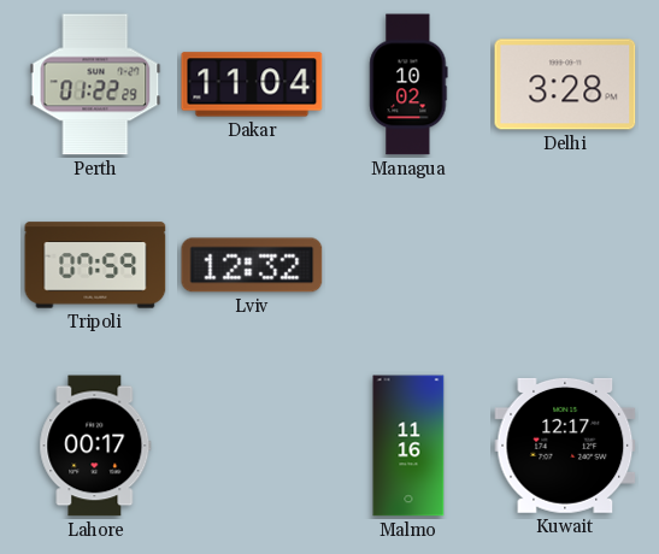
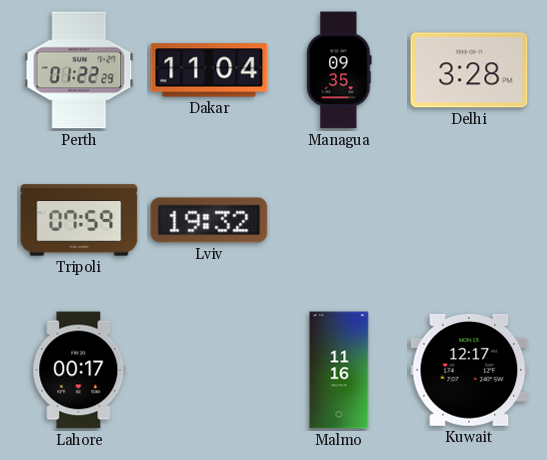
Managua: 10:02 -> 09:35
Lviv: 12:32 -> 19:32
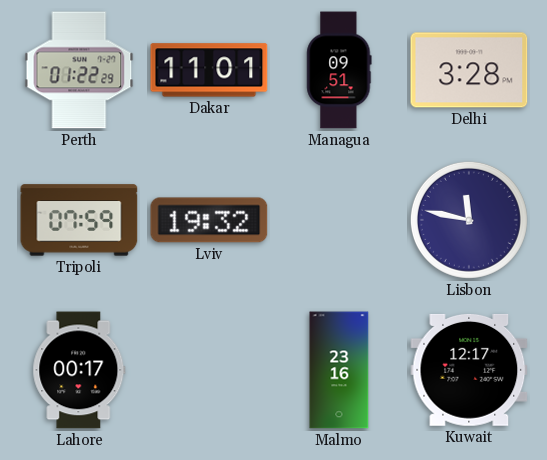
Dakar: 11:04 -> 11:01
Managua: 09:35 -> 09:51
Lisbon: none -> 11:47
Malmo: 11:16 -> 23:16
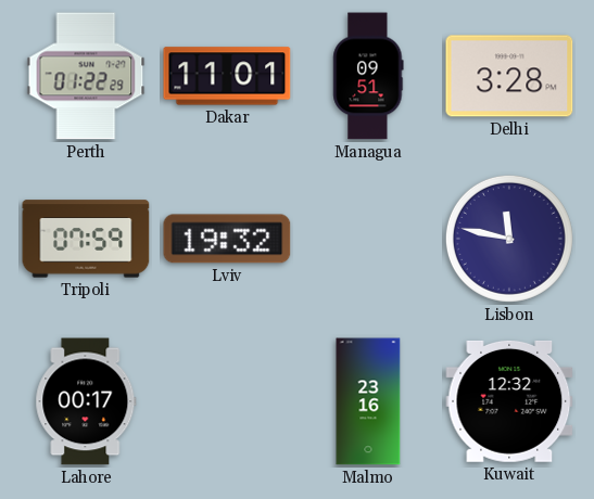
Kuwait: 12:17 -> 12:32
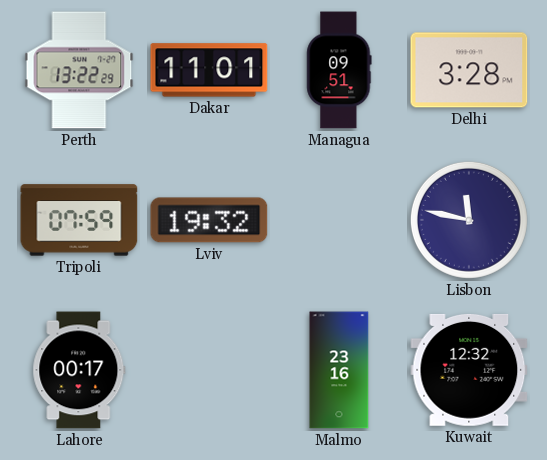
Perth: 01:22 -> 13:22
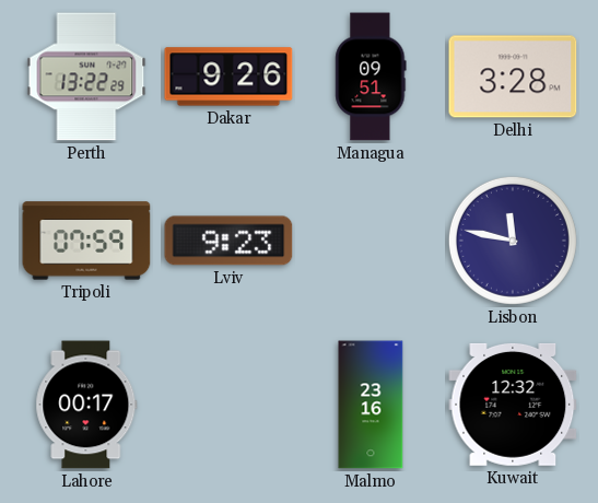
Dakar: 11:01 -> 9:26
Lviv: 19:32 -> 9:23
